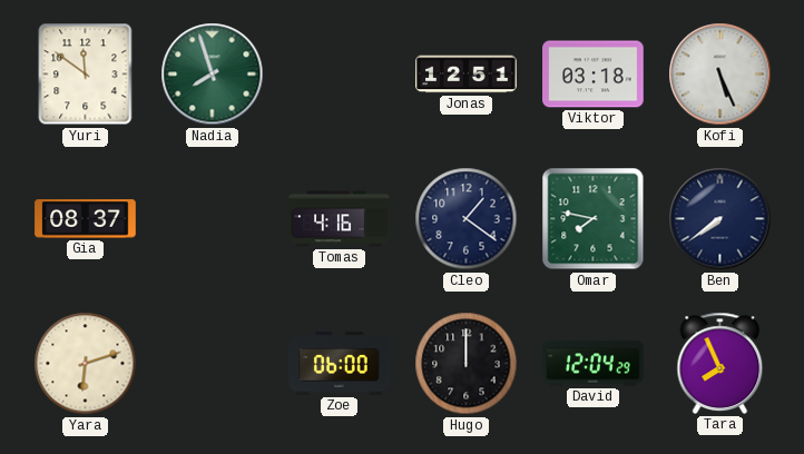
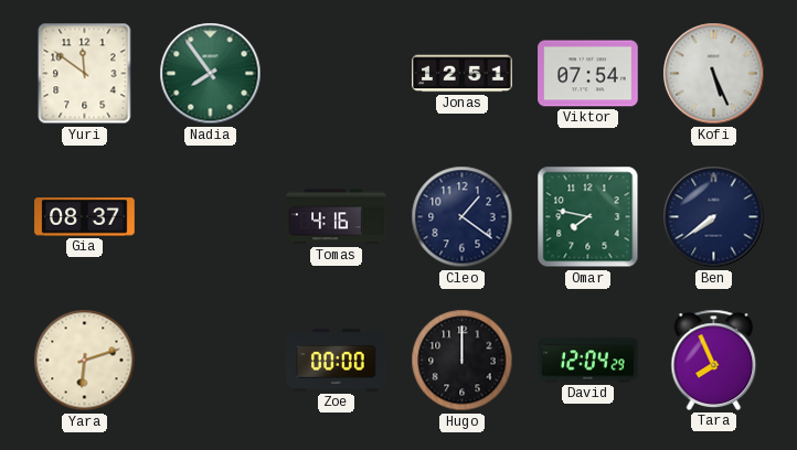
Nadia: 7:57 -> 7:54
Viktor: 03:18 -> 07:54
Zoe: 06:00 -> 00:00
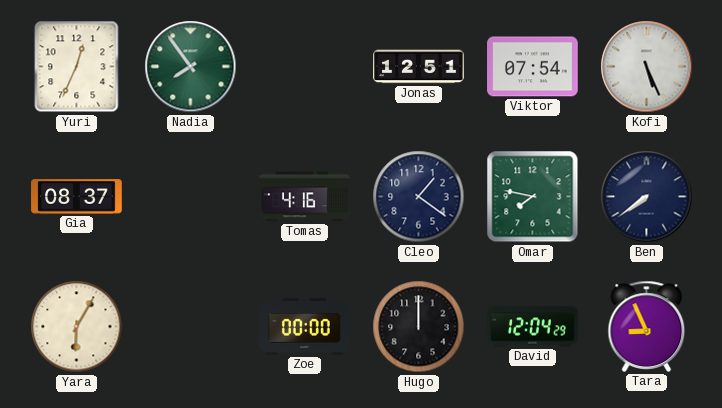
Yuri: 11:51 -> 12:34
Yara: 6:12 -> 6:05
Tara: 7:56 -> 8:56
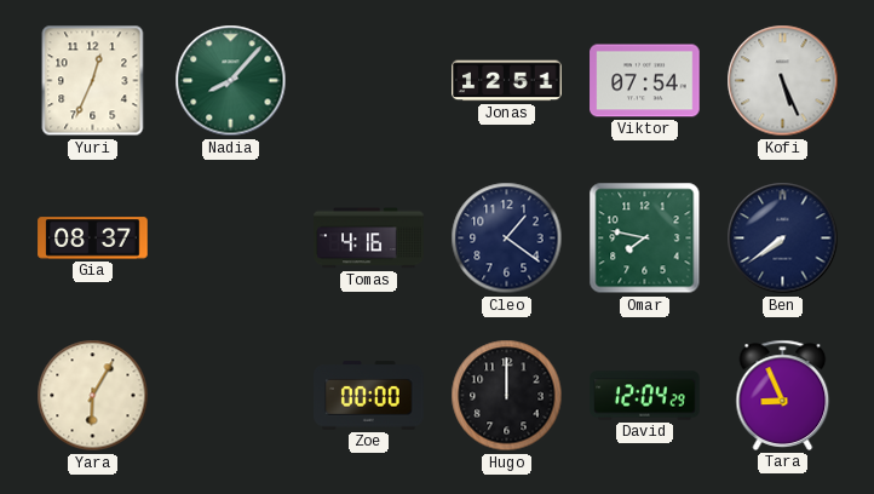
Nadia: 7:54 -> 8:07
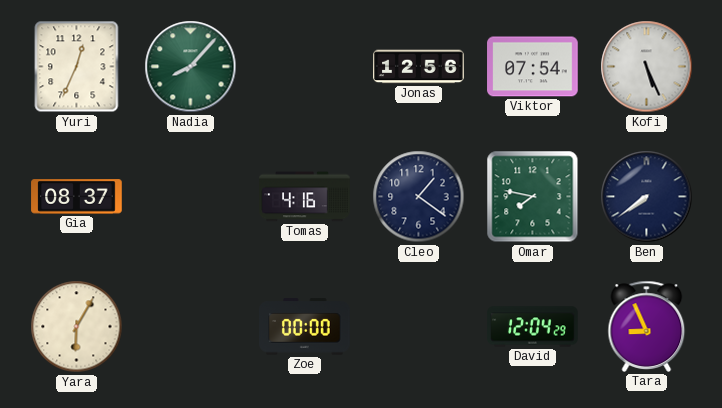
Jonas: 12:51 -> 12:56
Hugo: 12:00 -> none
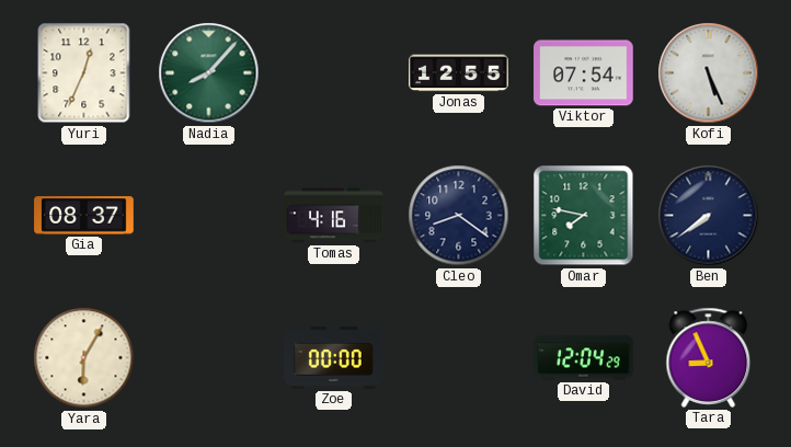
Jonas: 12:56 -> 12:55
Cleo: 1:21 -> 8:21
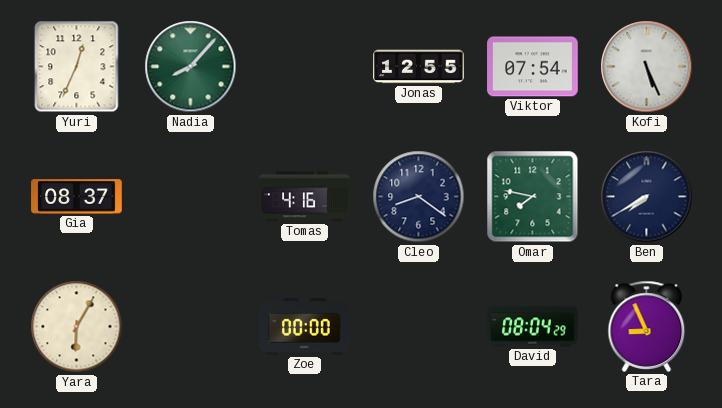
Ben: 7:39 -> 7:40
David: 12:04 -> 08:04
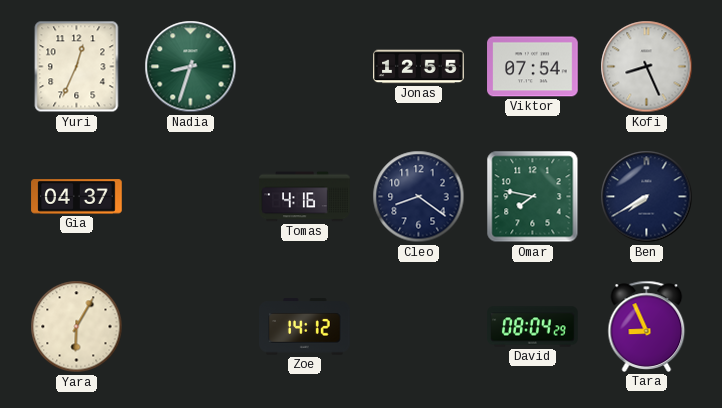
Nadia: 8:07 -> 8:33
Kofi: 5:26 -> 8:26
Gia: 08:37 -> 04:37
Zoe: 00:00 -> 14:12
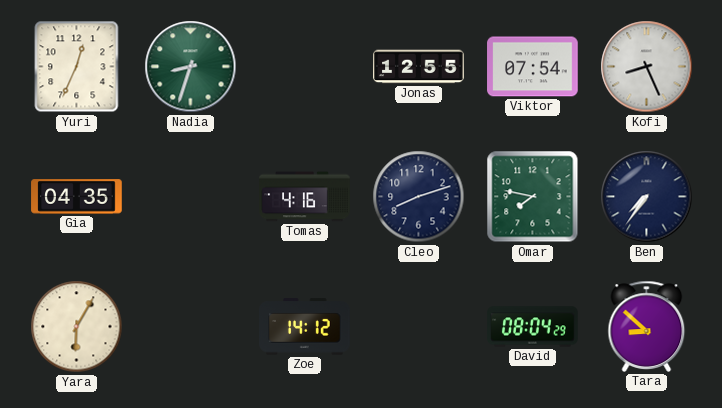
Gia: 04:37 -> 04:35
Cleo: 8:21 -> 8:12
Ben: 7:40 -> 7:36
Tara: 8:56 -> 8:52
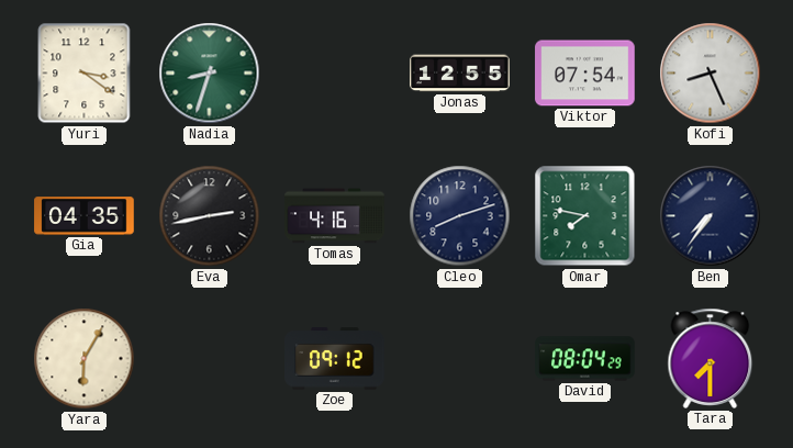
Yuri: 12:34 -> 3:21
Eva: none -> 2:43
Zoe: 14:12 -> 09:12
Tara: 8:52 -> 7:30
